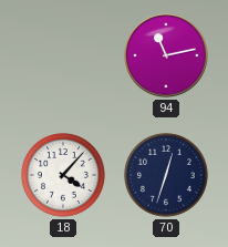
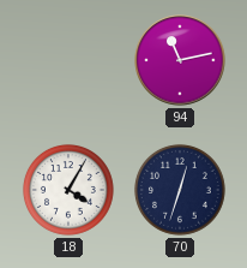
18: 4:07 -> 4:05
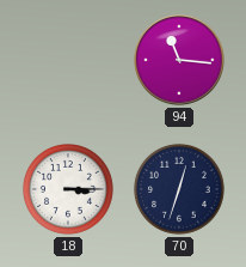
94: 11:13 -> 11:16
18: 4:05 -> 3:15
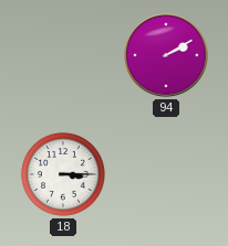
94: 11:16 -> 2:10
70: 12:33 -> none
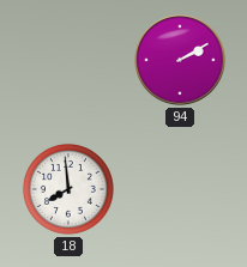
18: 3:15 -> 7:59
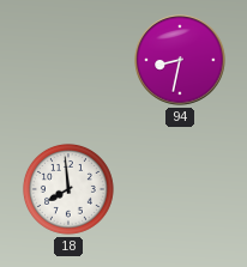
94: 2:10 -> 8:32
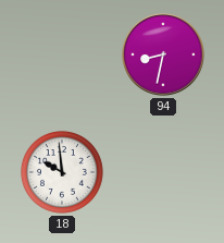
18: 7:59 -> 9:59
